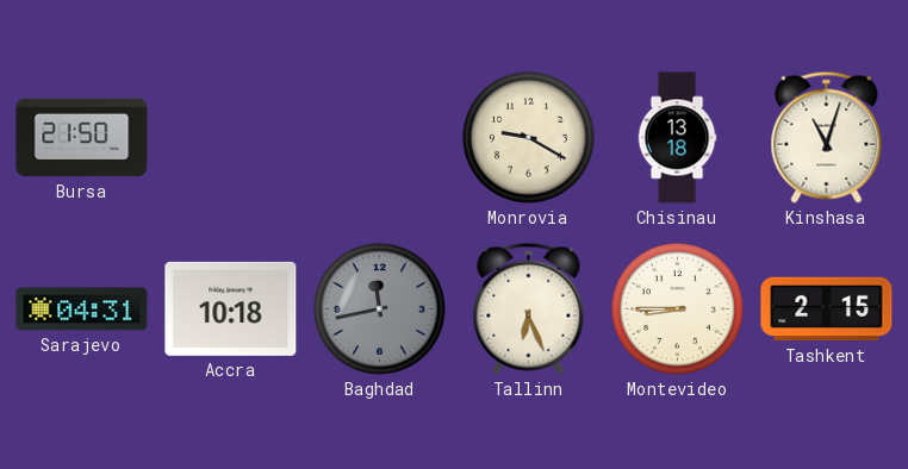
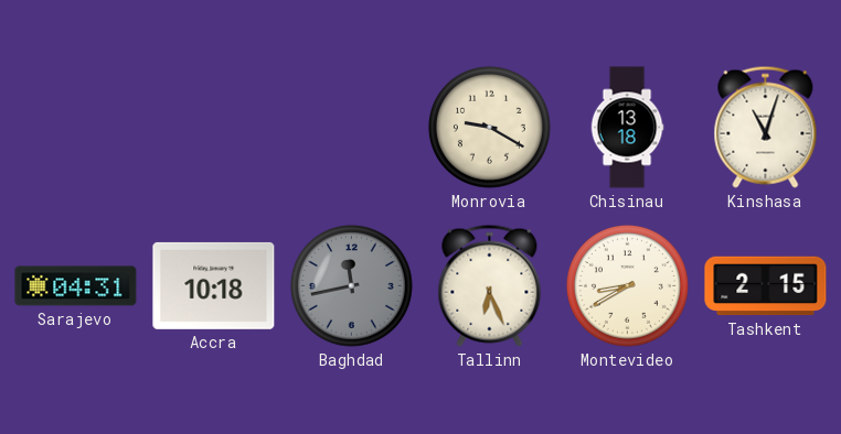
Bursa: 21:50 -> none
Montevideo: 8:45 -> 8:40
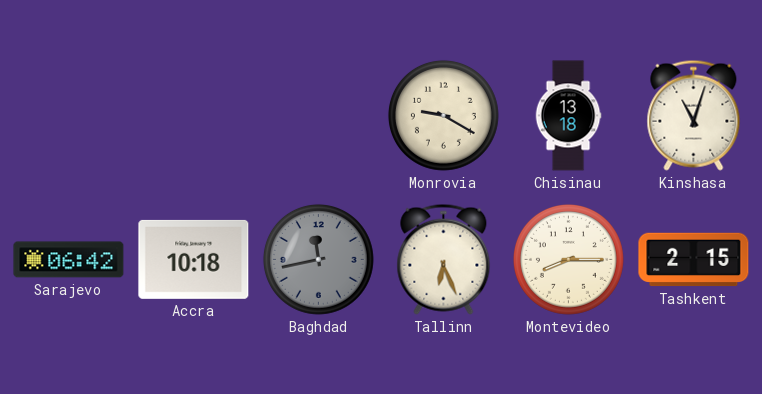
Sarajevo: 04:31 -> 06:42
Montevideo: 8:40 -> 8:15
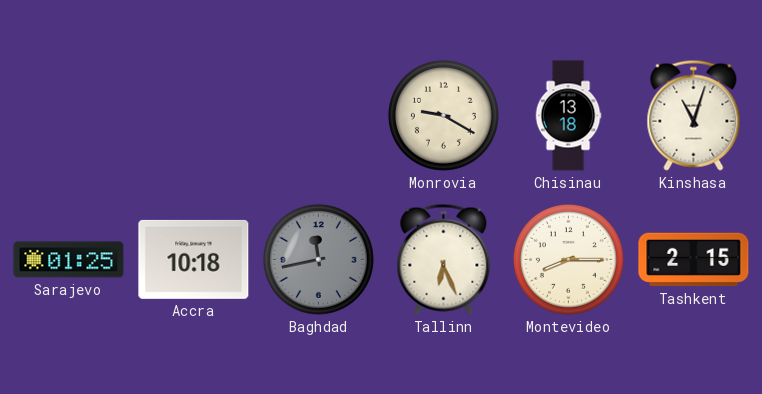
Sarajevo: 06:42 -> 01:25
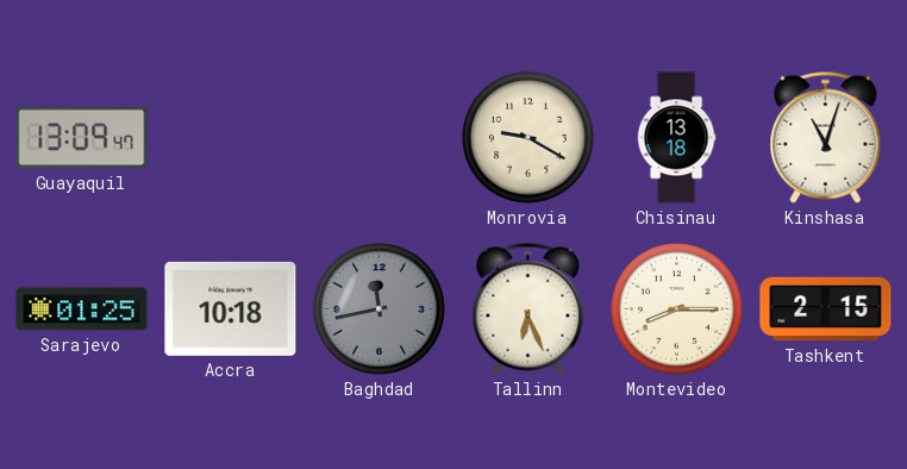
Guayaquil: none -> 13:09
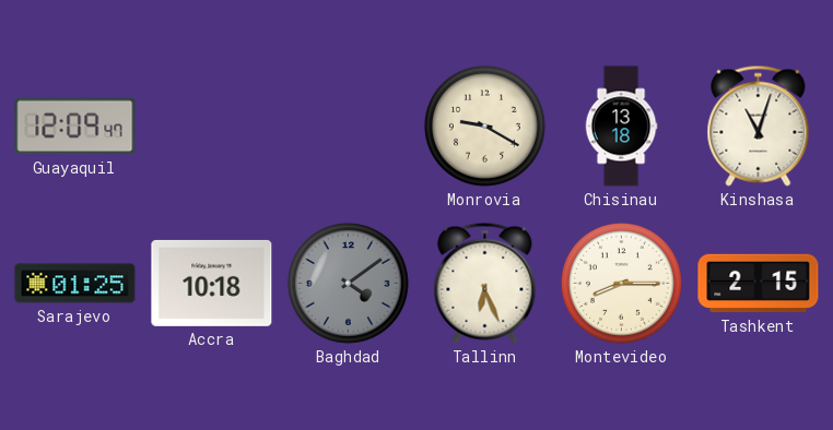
Guayaquil: 13:09 -> 12:09
Baghdad: 11:43 -> 4:09
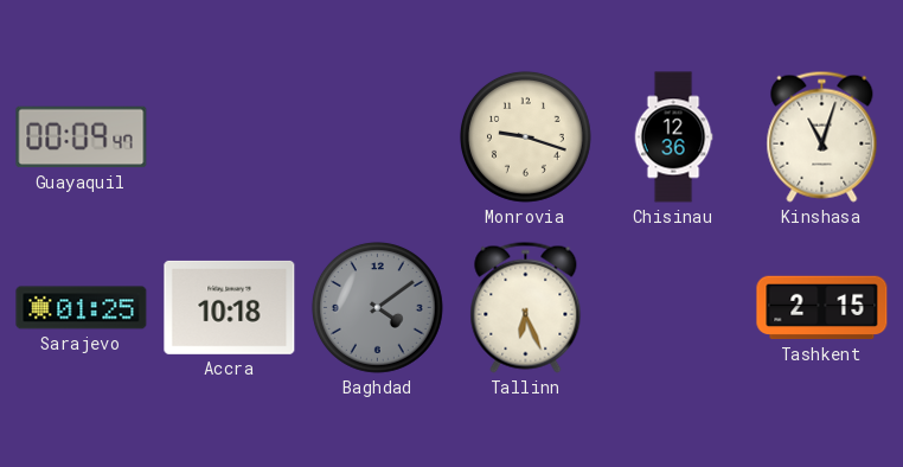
Guayaquil: 12:09 -> 00:09
Monrovia: 9:20 -> 9:18
Chisinau: 13:18 -> 12:36
Montevideo: 8:15 -> none
